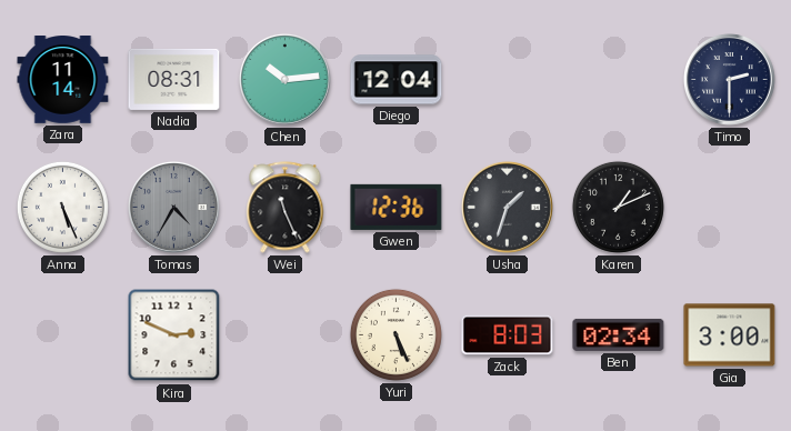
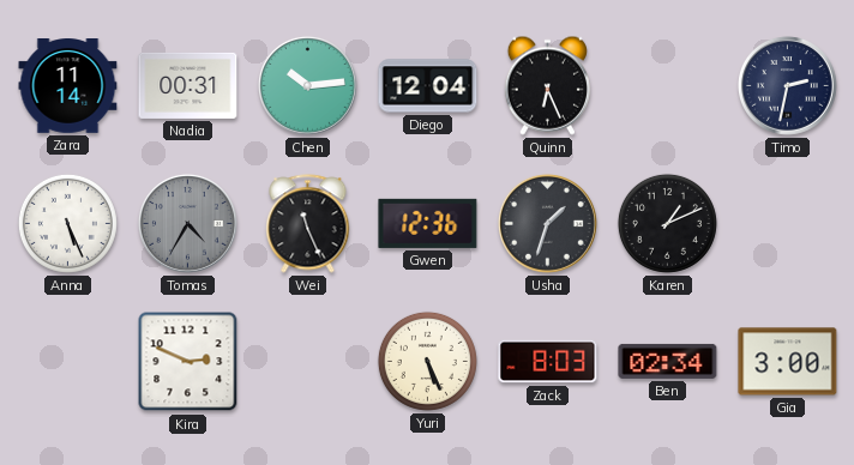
Nadia: 08:31 -> 00:31
Quinn: none -> 6:26
Timo: 2:30 -> 2:32
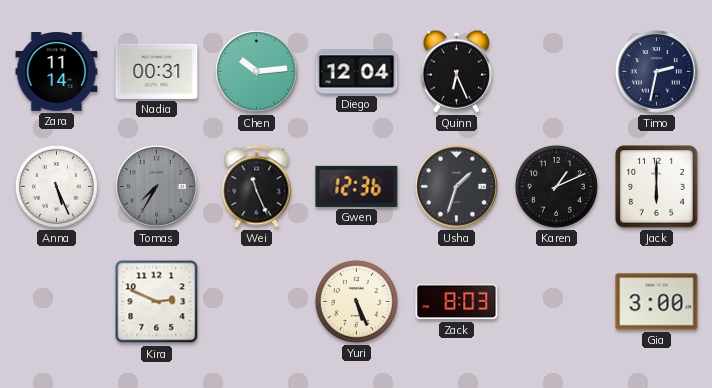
Tomas: 4:35 -> 7:35
Jack: none -> 6:00
Ben: 02:34 -> none
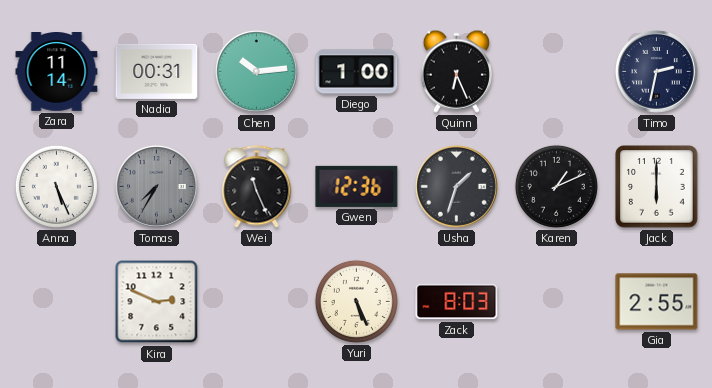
Diego: 12:04 -> 1:00
Gia: 3:00 -> 2:55
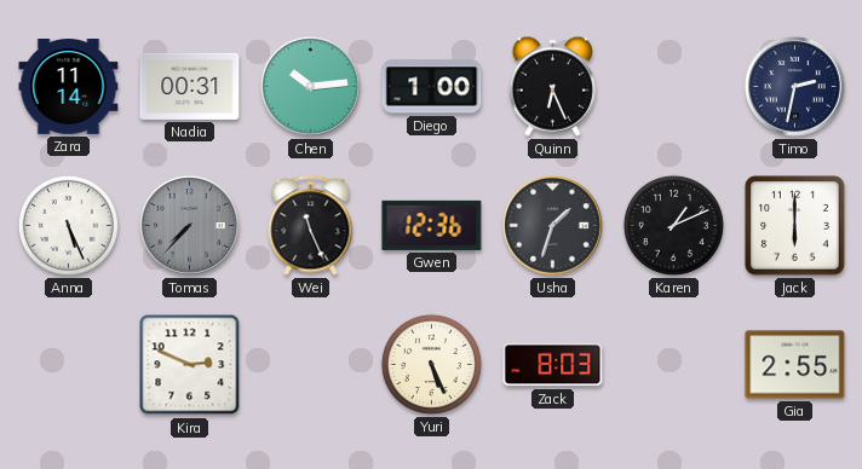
Tomas: 7:35 -> 7:37
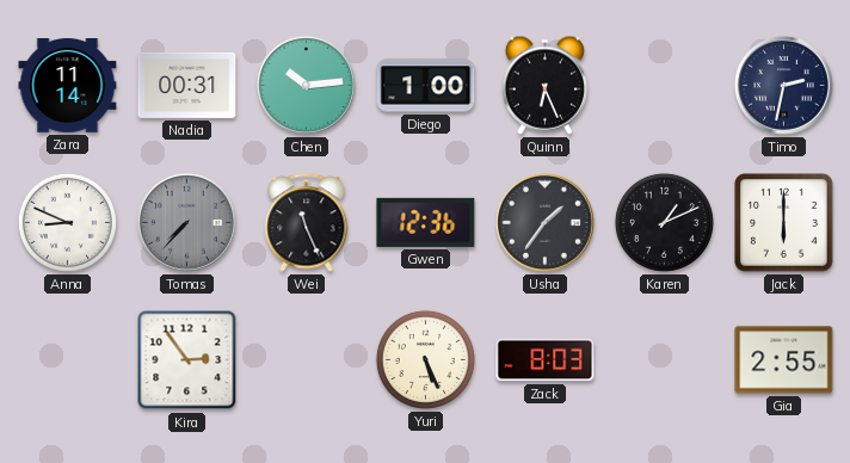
Anna: 5:26 -> 8:49
Usha: 1:33 -> 1:36
Kira: 2:49 -> 2:54
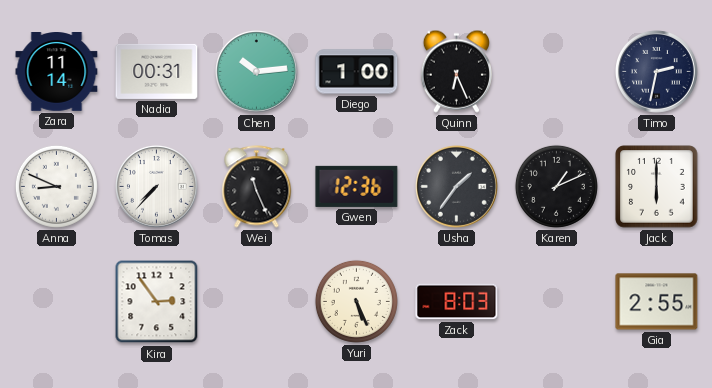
Tomas dial: grey -> white
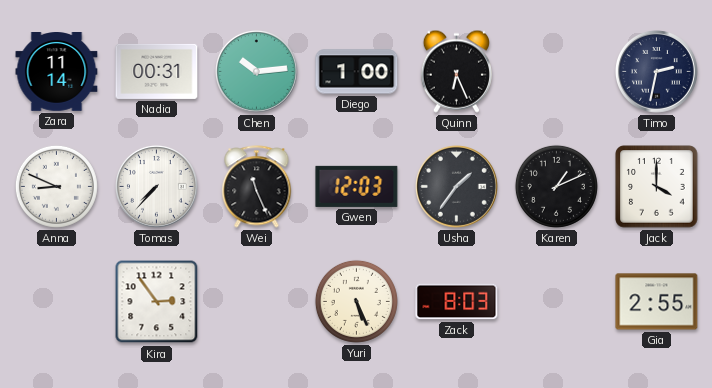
Gwen: 12:36 -> 12:03
Jack: 6:00 -> 4:00
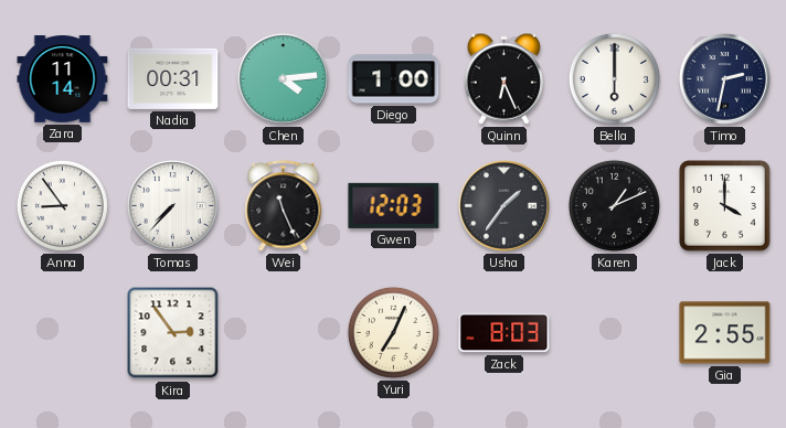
Chen: 10:14 -> 4:14
Bella: none -> 6:00
Anna: 8:49 -> 8:54
Yuri: 5:26 -> 7:04
